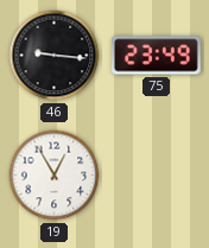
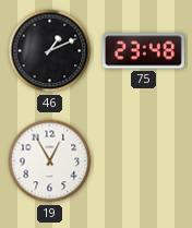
46: 9:16 -> 1:11
75: 23:49 -> 23:48
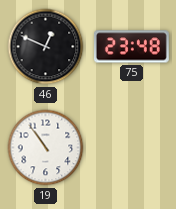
46: 1:11 -> 12:49
19: 12:55 -> 10:54
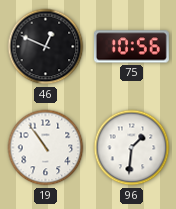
75: 23:48 -> 10:56
96: none -> 1:31
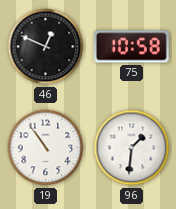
75: 10:56 -> 10:58
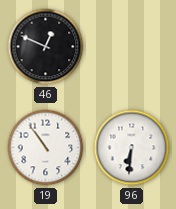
75: 10:58 -> none
96: 1:31 -> 6:31
